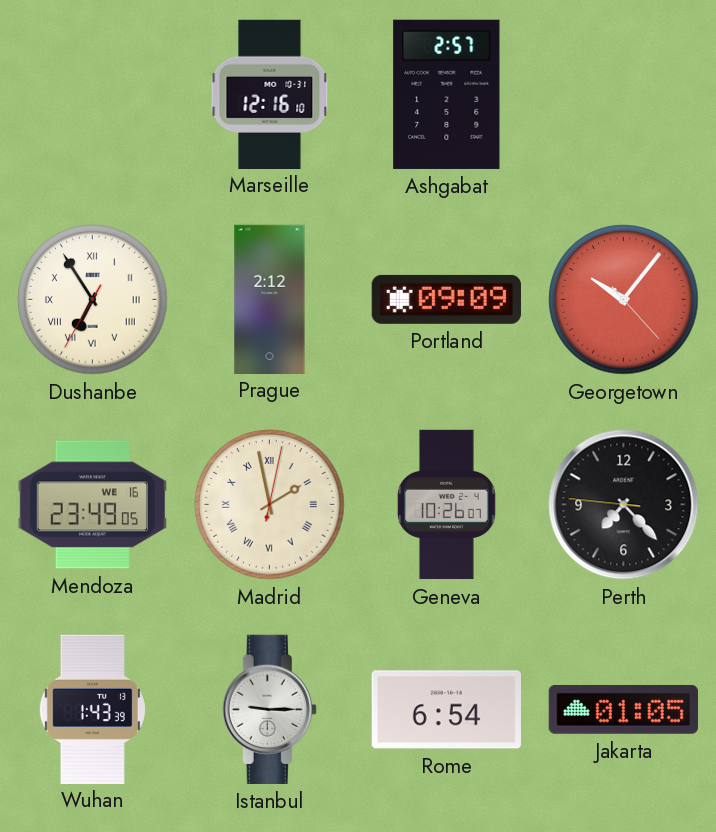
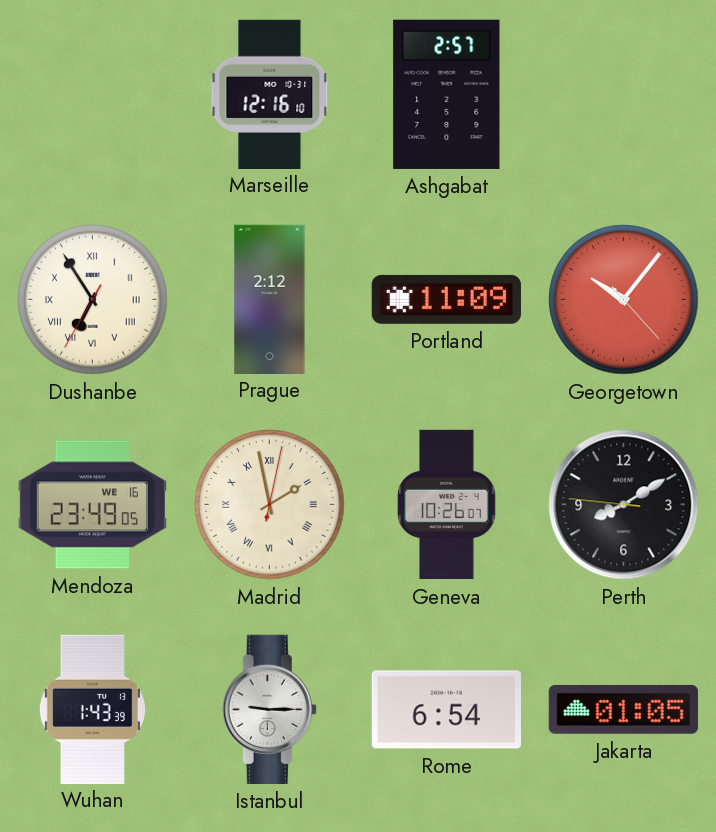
Portland: 09:09 -> 11:09
Perth: 7:22 -> 8:09
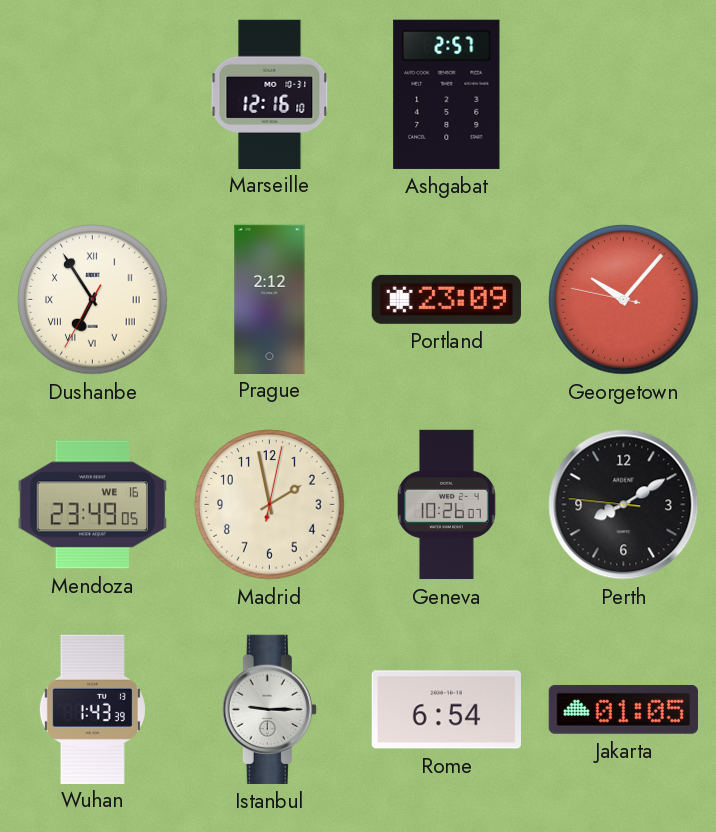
Portland: 11:09 -> 23:09
Georgetown: 10:06:23 -> 10:06:47
Madrid numerals: Roman -> Arabic
